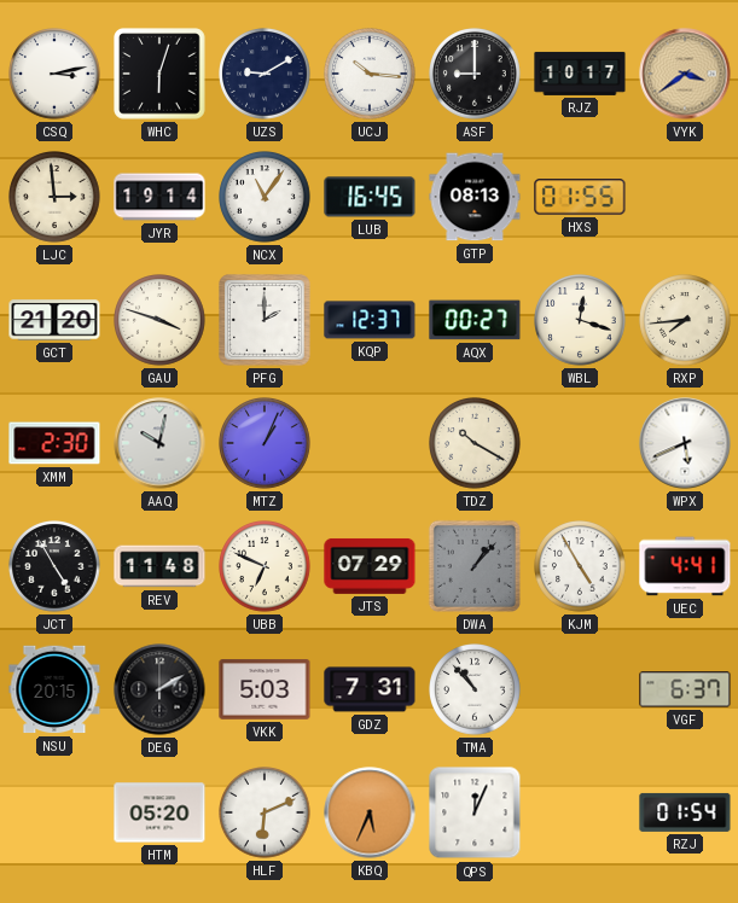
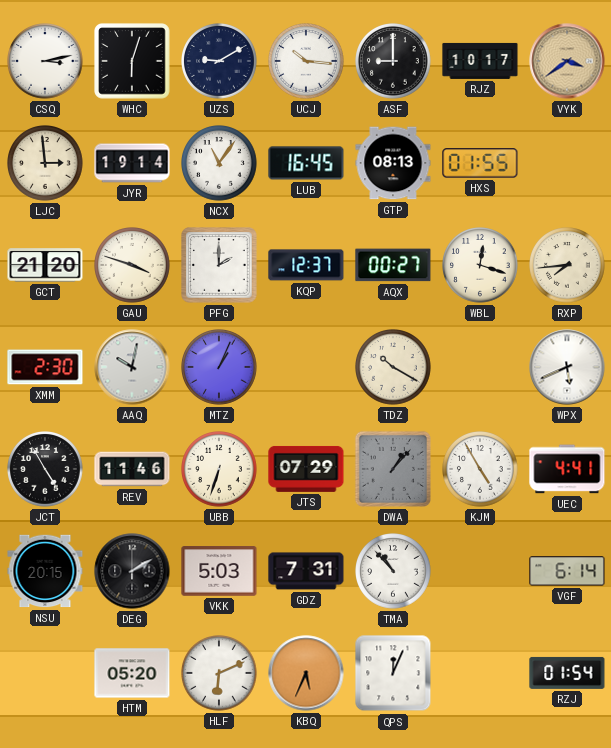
REV: 11:48 -> 11:46
UBB: 6:49 -> 6:33
VGF: 6:37 -> 6:14
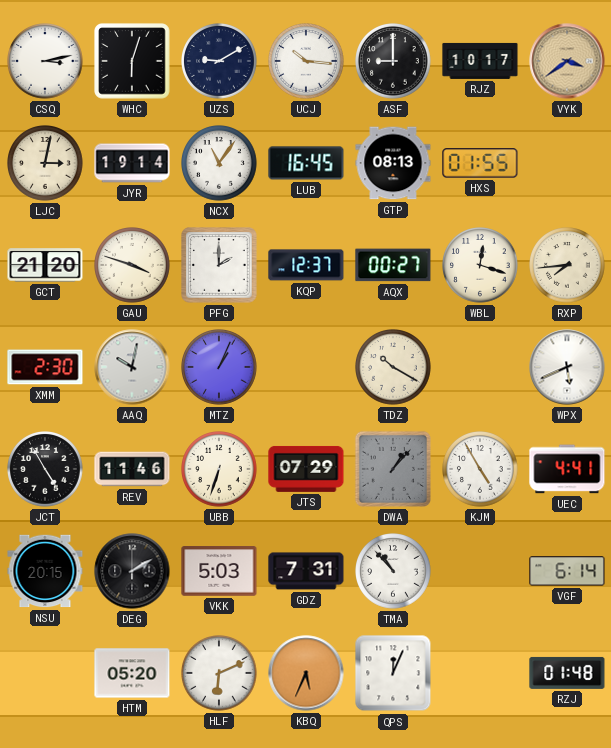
LJC: 2:59 -> 3:02
RZJ: 01:54 -> 01:48
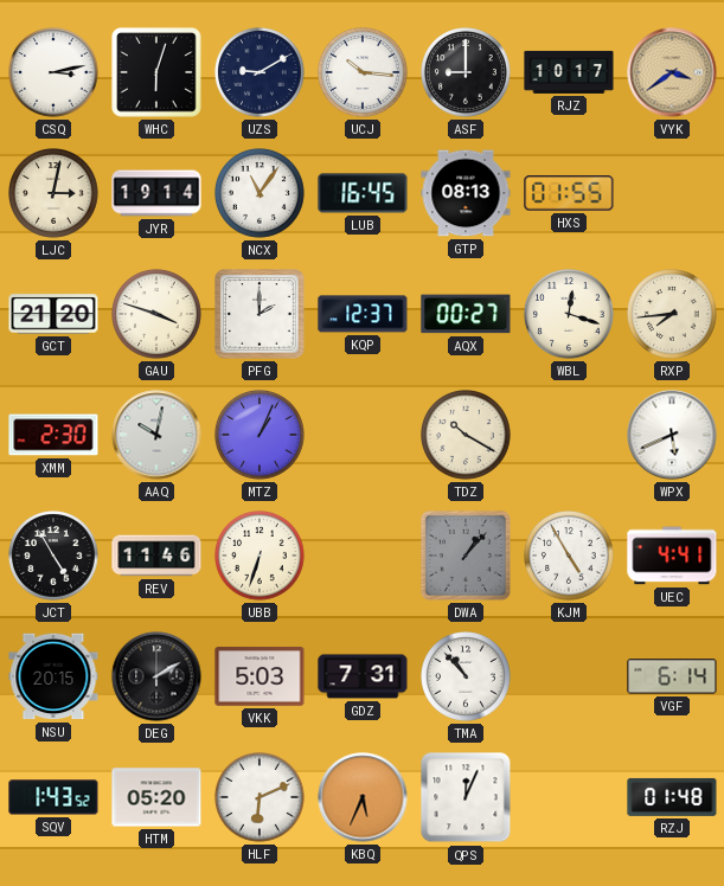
JTS: 07:29 -> none
SQV: none -> 1:43
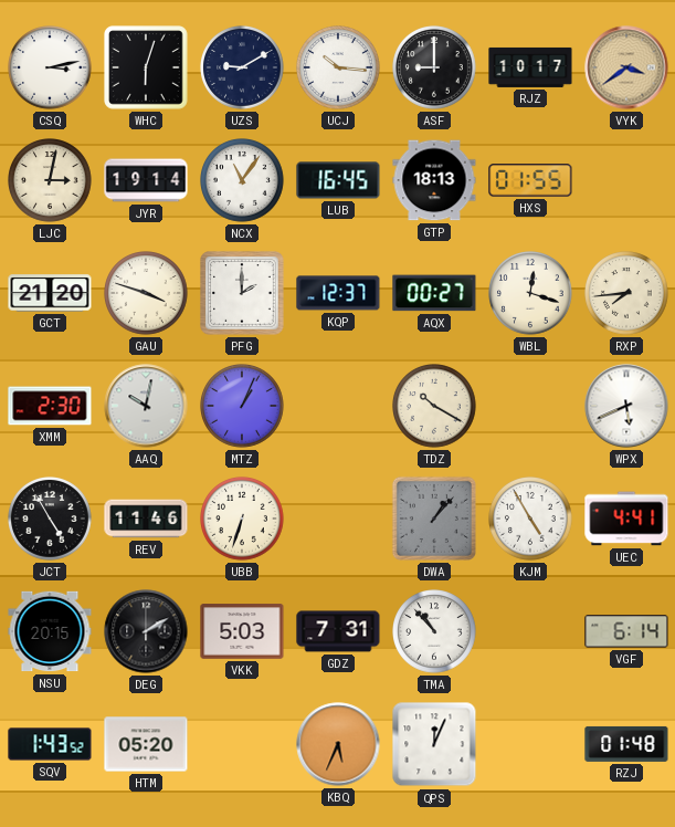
GTP: 08:13 -> 18:13
HLF: 6:11 -> none
